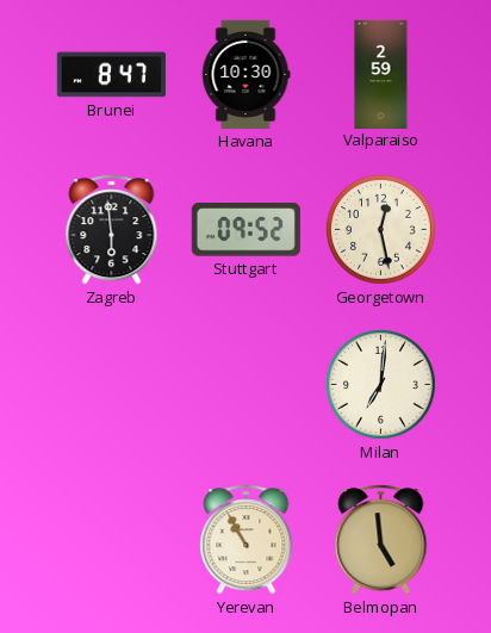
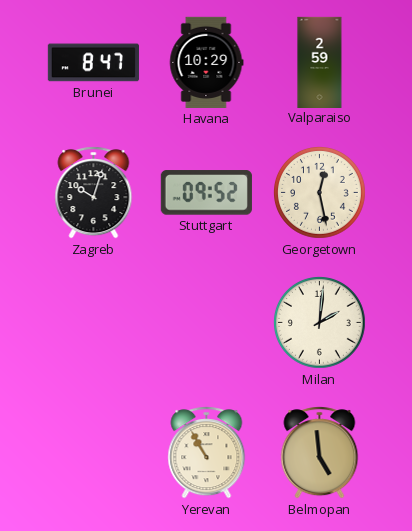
Havana: 10:30 -> 10:29
Zagreb: 5:59 -> 10:03
Milan: 7:01 -> 2:01
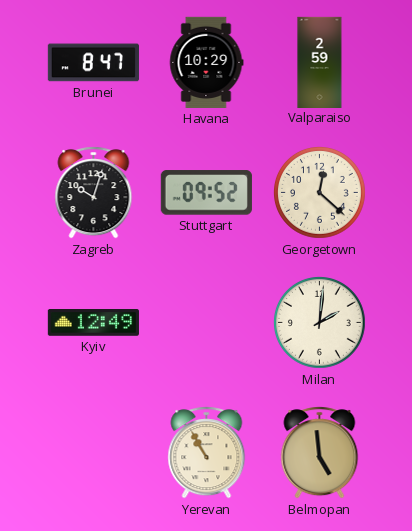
Georgetown: 12:28 -> 12:22
Kyiv: none -> 12:49
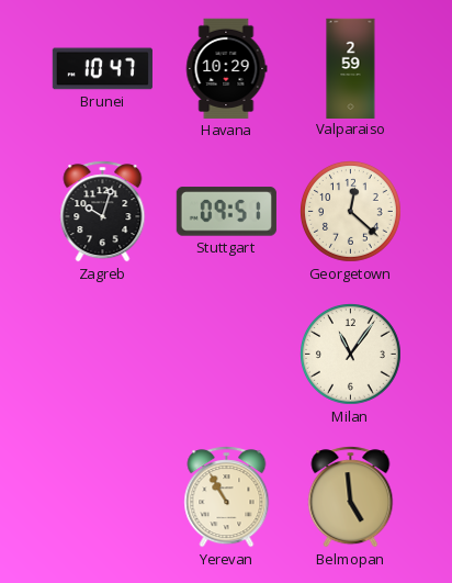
Brunei: 8:47 -> 10:47
Stuttgart: 09:52 -> 09:51
Kyiv: 12:49 -> none
Milan: 2:01 -> 11:06
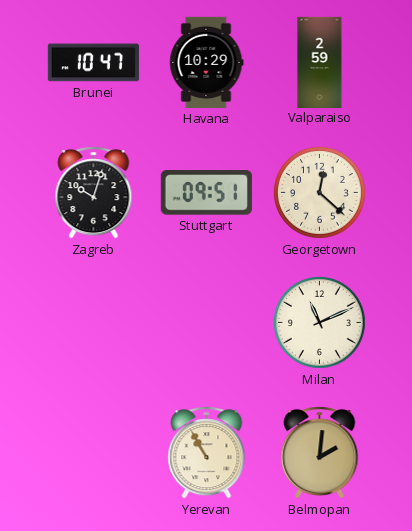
Milan: 11:06 -> 11:11
Belmopan: 4:59 -> 2:01
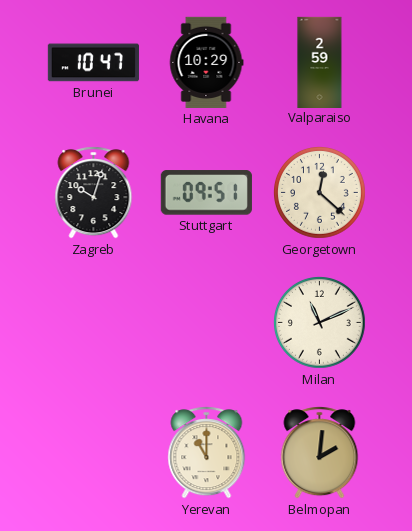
Yerevan: 10:55 -> 11:00
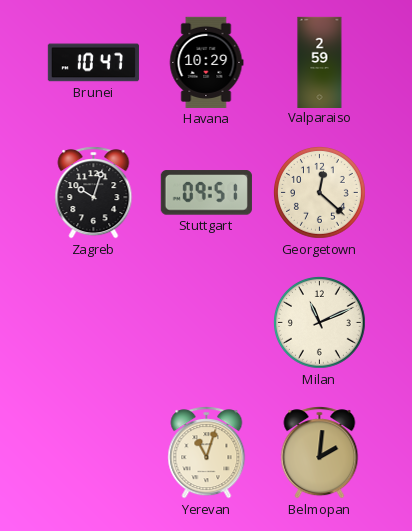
Yerevan: 11:00 -> 11:03
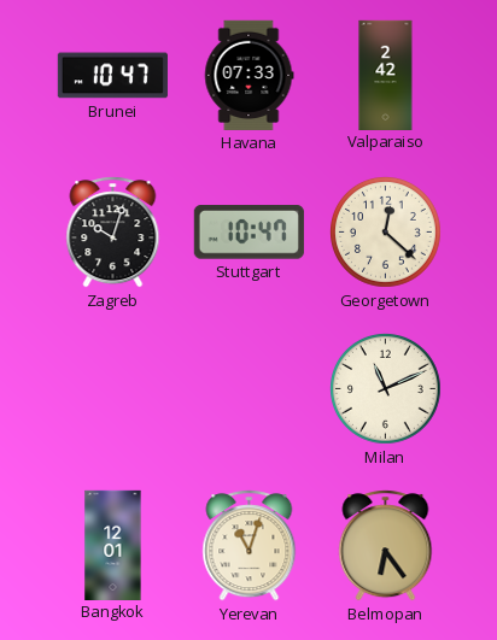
Havana: 10:29 -> 07:33
Valparaiso: 2:59 -> 2:42
Stuttgart: 09:51 -> 10:47
Bangkok: none -> 12:01
Belmopan: 2:01 -> 6:24
